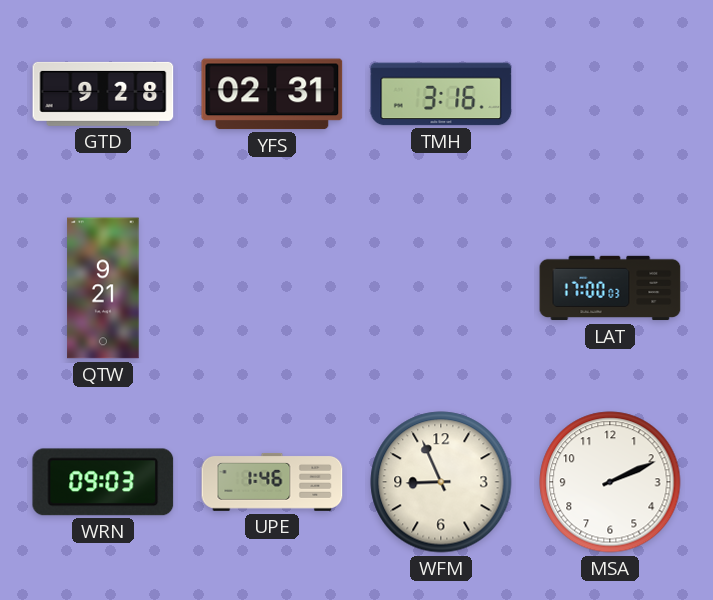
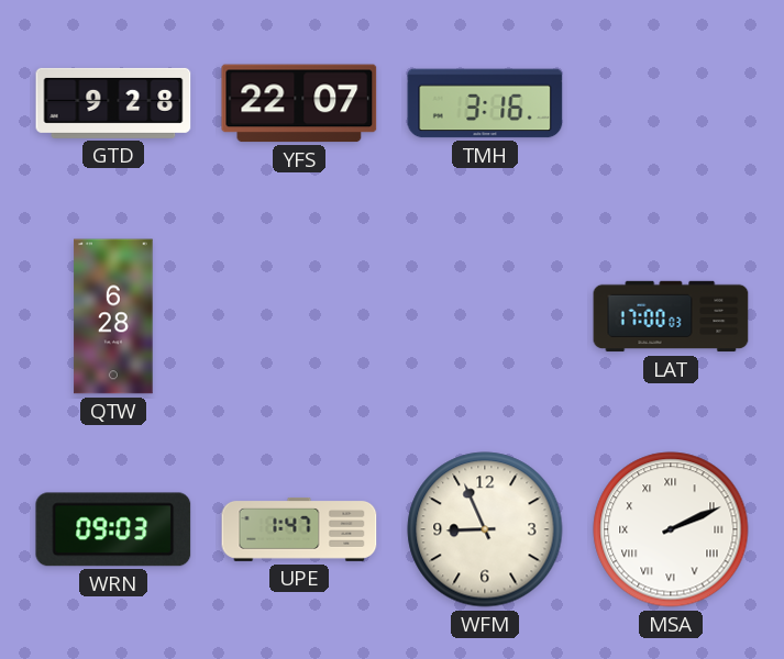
YFS: 02:31 -> 22:07
QTW: 9:21 -> 6:28
UPE: 1:46 -> 1:47
MSA numerals: Arabic -> Roman
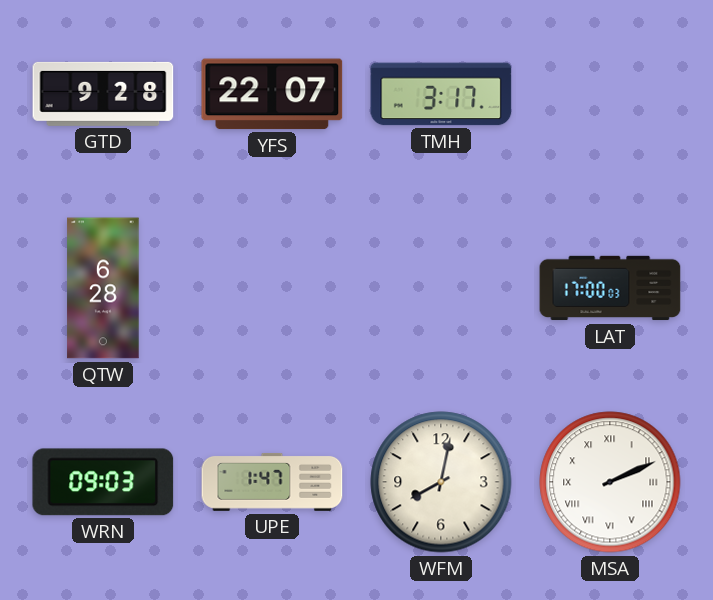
TMH: 3:16 -> 3:17
WFM: 8:56 -> 8:02
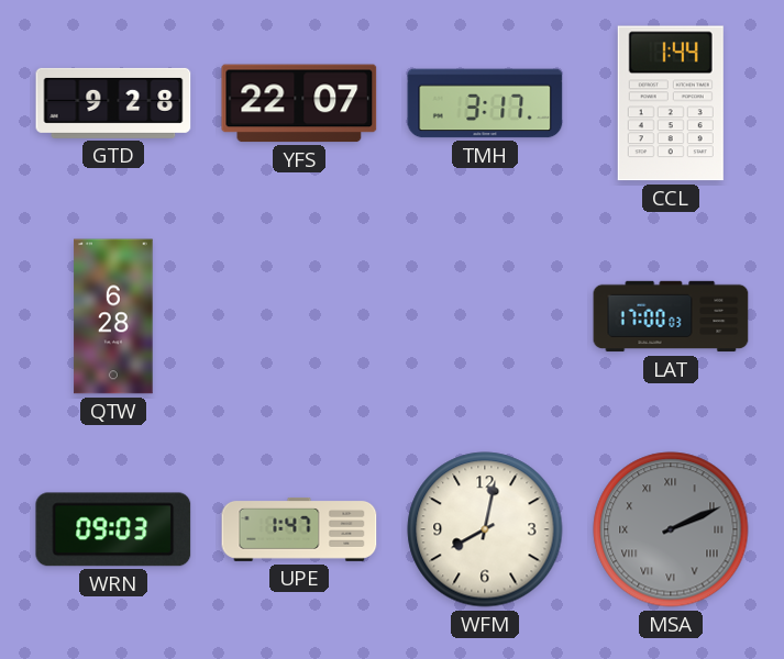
CCL: none -> 1:44
MSA dial: white -> grey
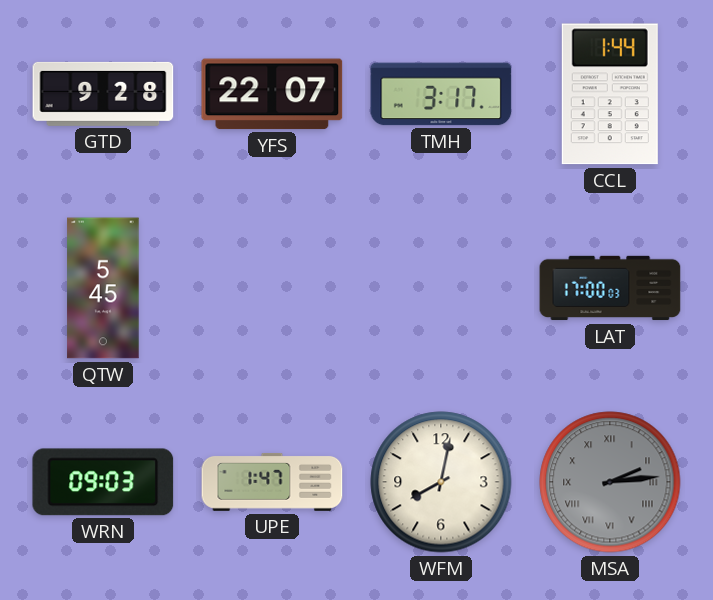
QTW: 6:28 -> 5:45
MSA: 2:11 -> 2:14
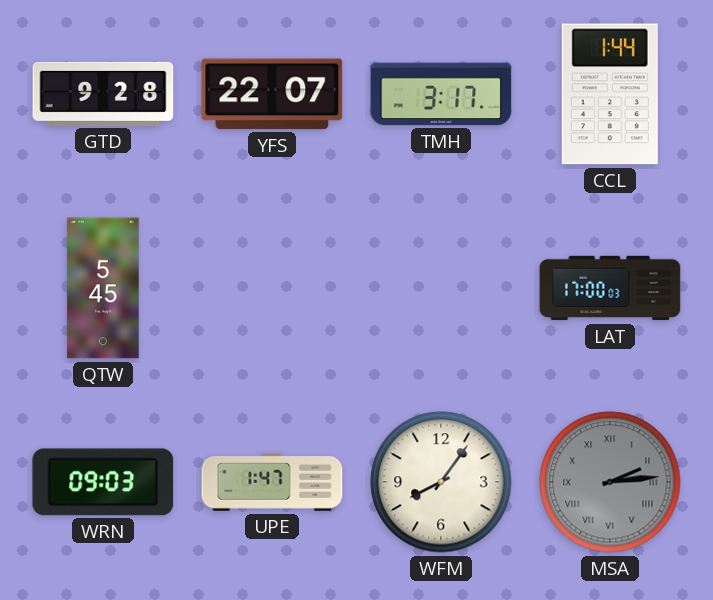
WFM: 8:02 -> 8:06
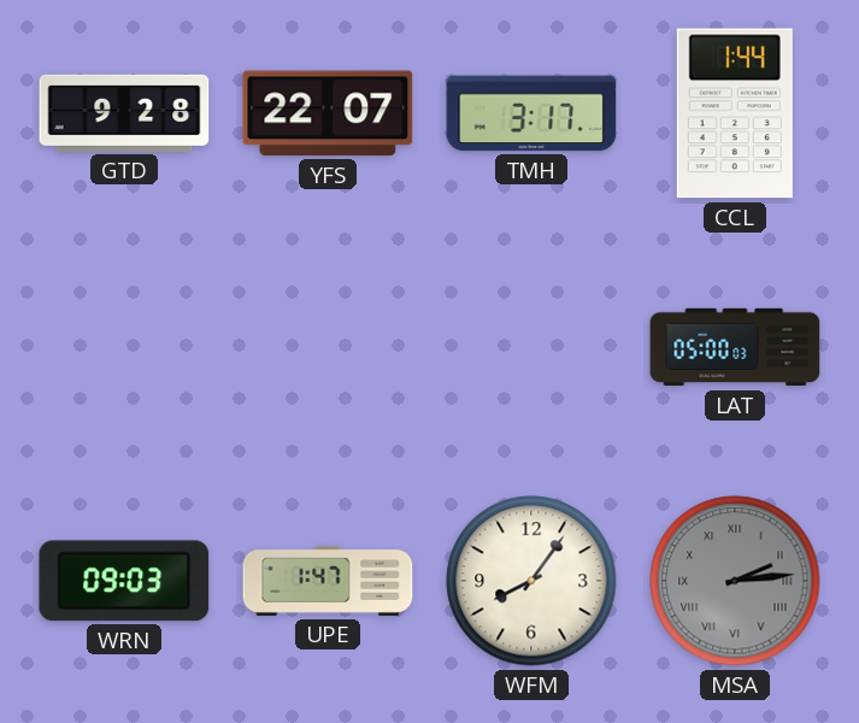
QTW: 5:45 -> none
LAT: 17:00 -> 05:00
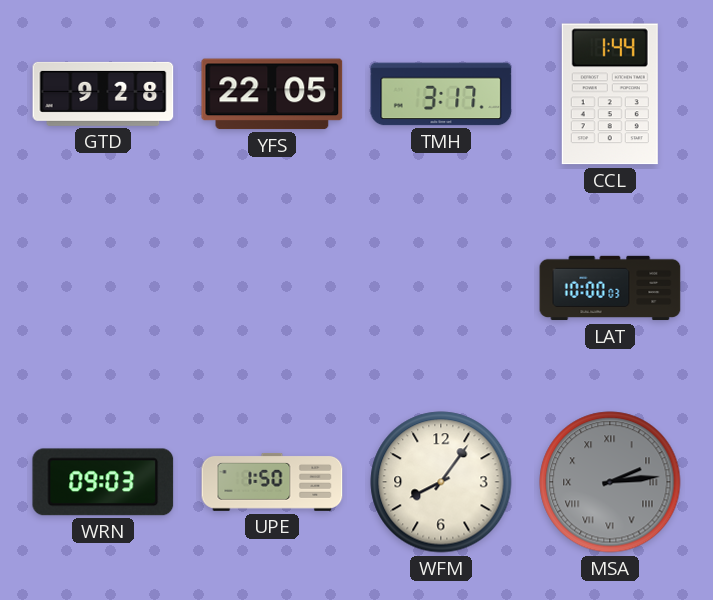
YFS: 22:07 -> 22:05
LAT: 05:00 -> 10:00
UPE: 1:47 -> 1:50
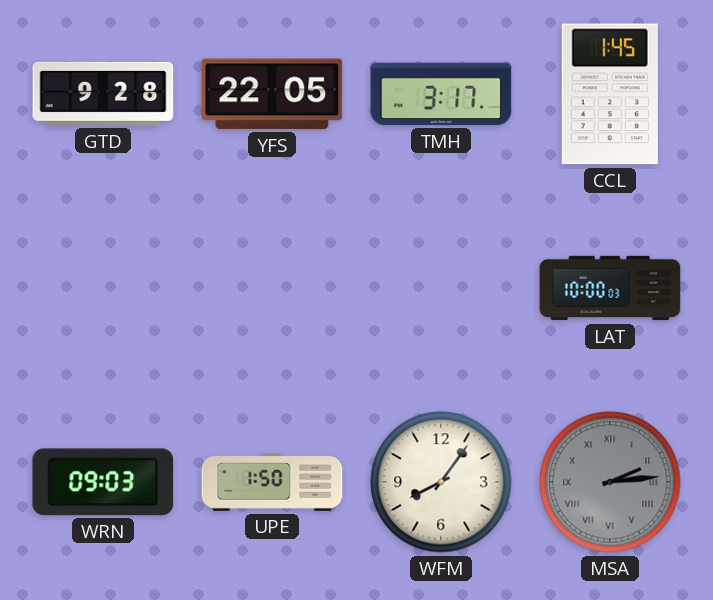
CCL: 1:44 -> 1:45
